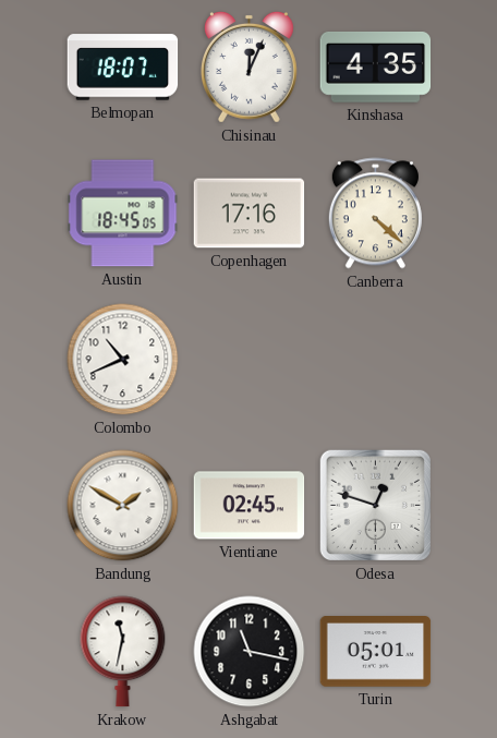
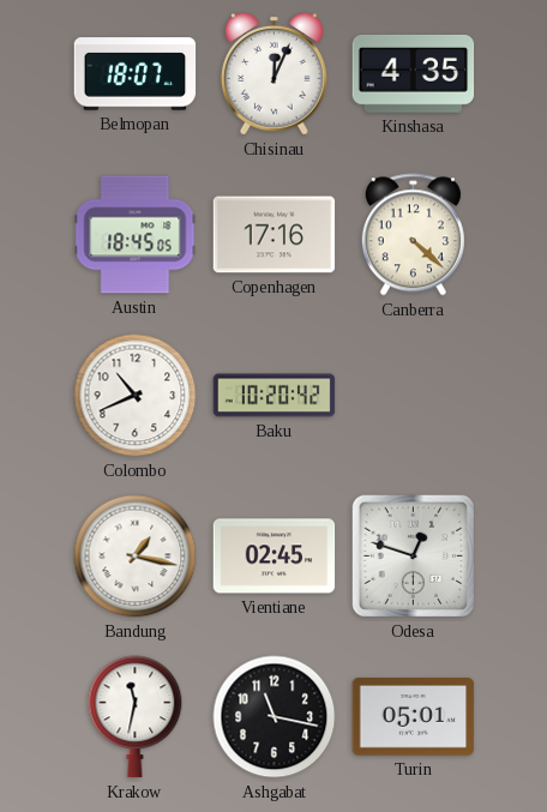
Baku: none -> 10:20
Bandung: 1:50 -> 1:17
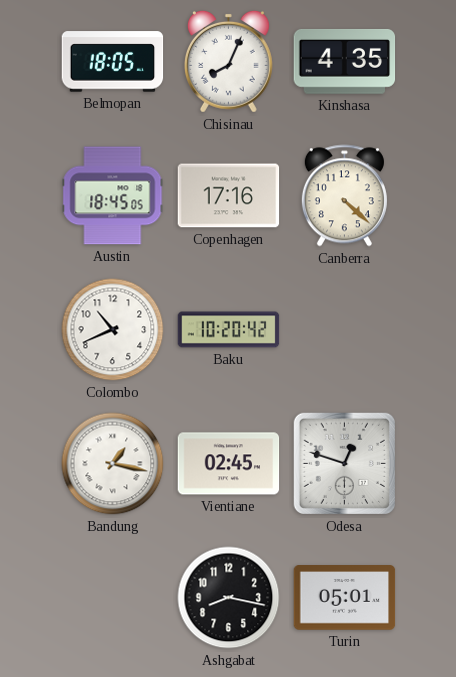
Belmopan: 18:07 -> 18:05
Chisinau: 12:04 -> 8:04
Krakow: 11:32 -> none
Ashgabat: 11:17 -> 8:17
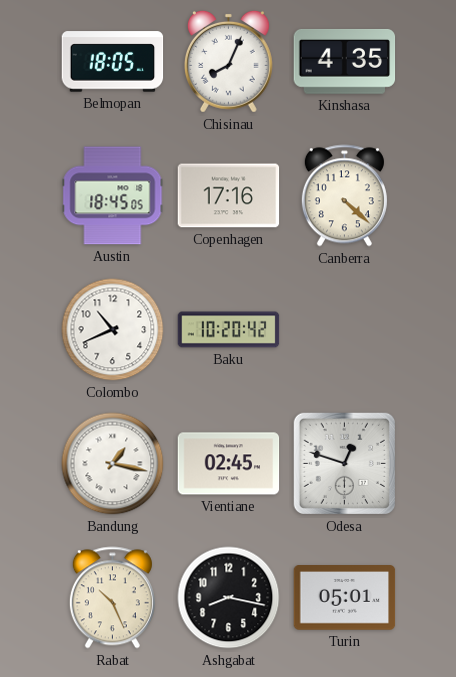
Rabat: none -> 10:26
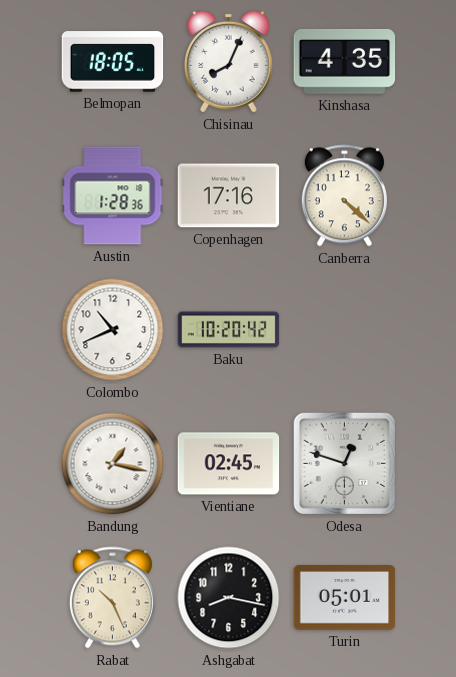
Austin: 18:45 -> 1:28
